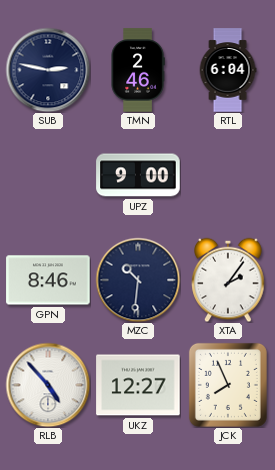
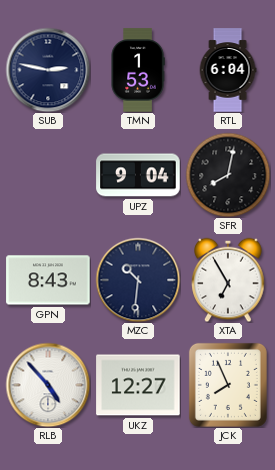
TMN: 2:46 -> 1:53
UPZ: 9:00 -> 9:04
SFR: none -> 8:02
GPN: 8:46 -> 8:43
XTA: 2:06 -> 6:55
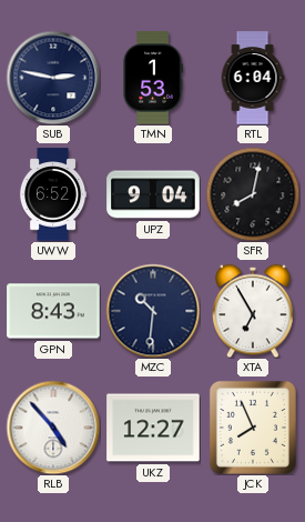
UWW: none -> 6:52
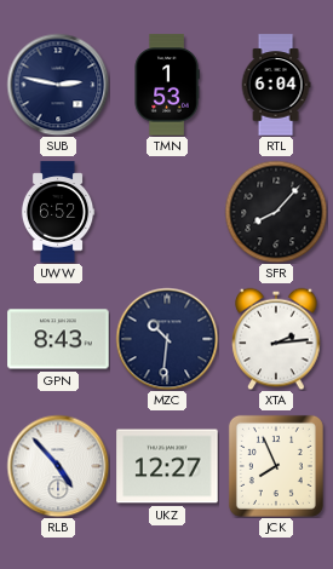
UPZ: 9:04 -> none
SFR: 8:02 -> 8:07
XTA: 6:55 -> 2:14
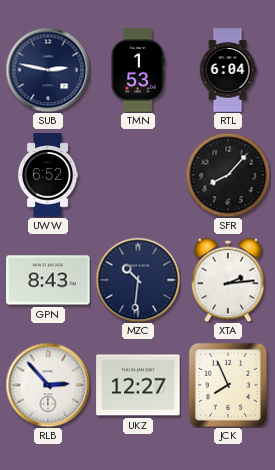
RLB: 4:53 -> 2:53
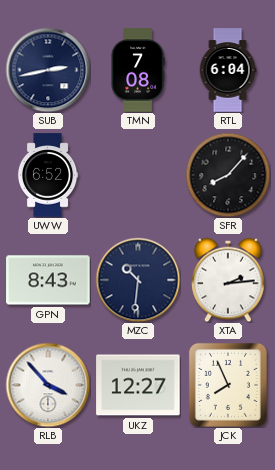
SUB: 2:47 -> 2:43
TMN: 1:53 -> 7:08
RLB: 2:53 -> 3:53
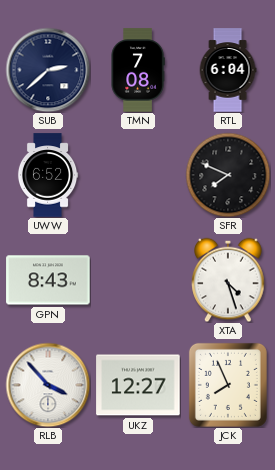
SUB: 2:43 -> 2:38
SFR: 8:07 -> 7:49
MZC: 10:31 -> none
XTA: 2:14 -> 4:27
